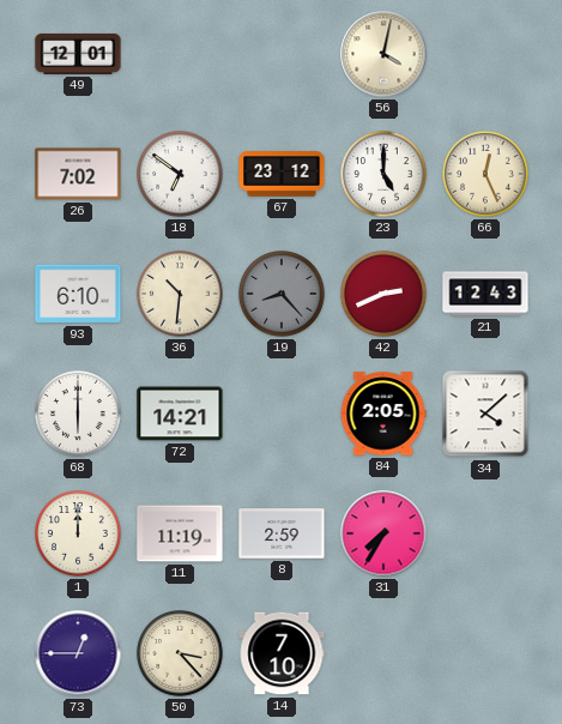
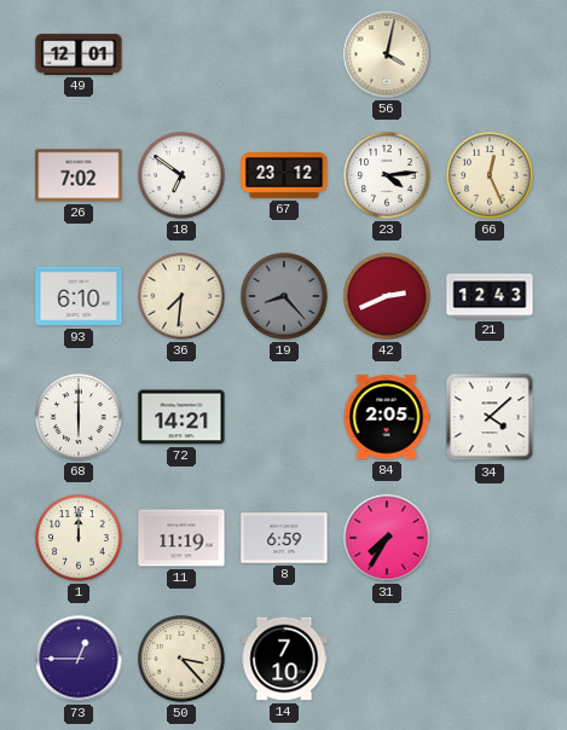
23: 5:00 -> 4:14
36: 10:31 -> 7:31
8: 2:59 -> 6:59
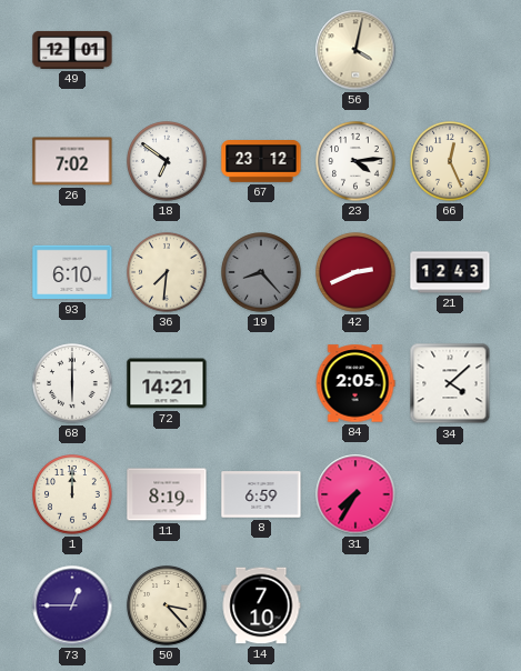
11: 11:19 -> 8:19
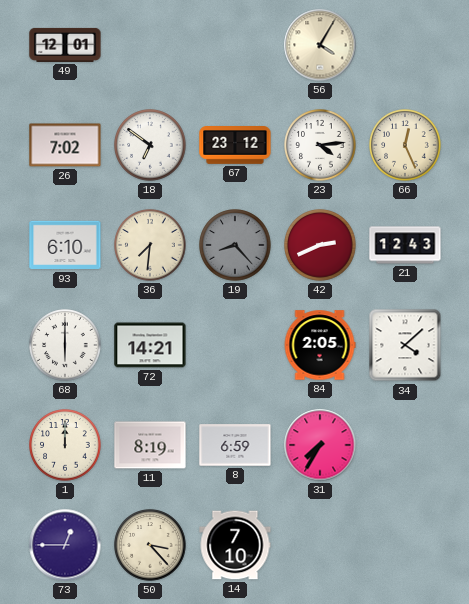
56: 4:02 -> 4:05
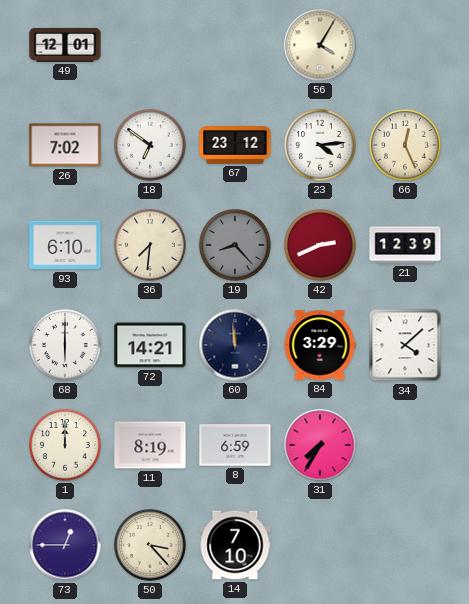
21: 12:43 -> 12:39
60: none -> 11:59
84: 2:05 -> 3:29
